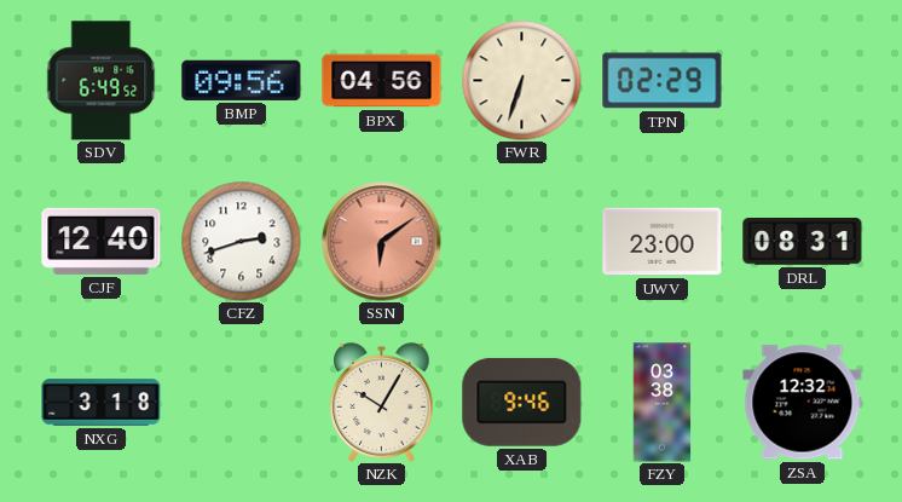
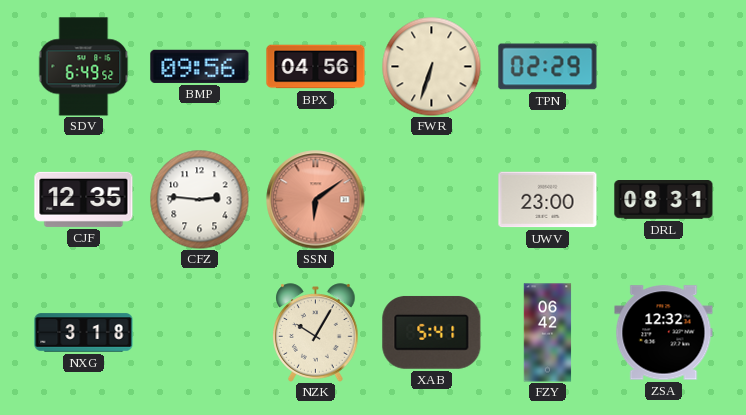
CJF: 12:40 -> 12:35
CFZ: 2:42 -> 2:46
XAB: 9:46 -> 5:41
FZY: 03:38 -> 06:42
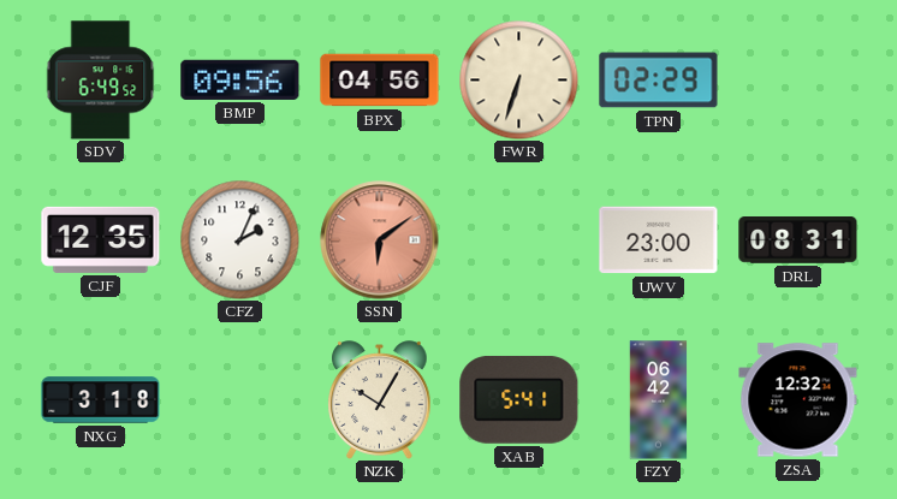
CFZ: 2:46 -> 2:04
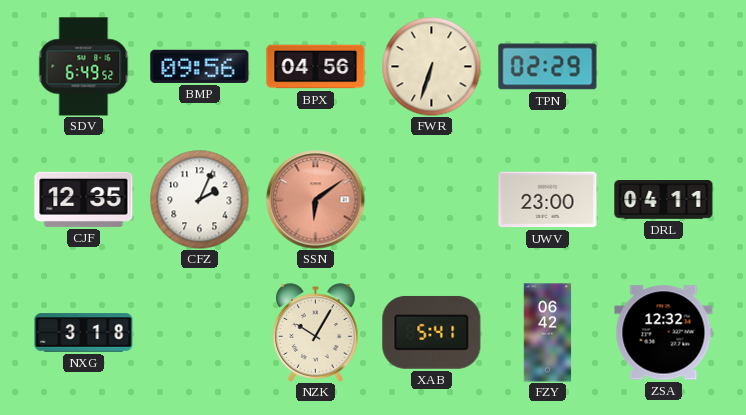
DRL: 08:31 -> 04:11
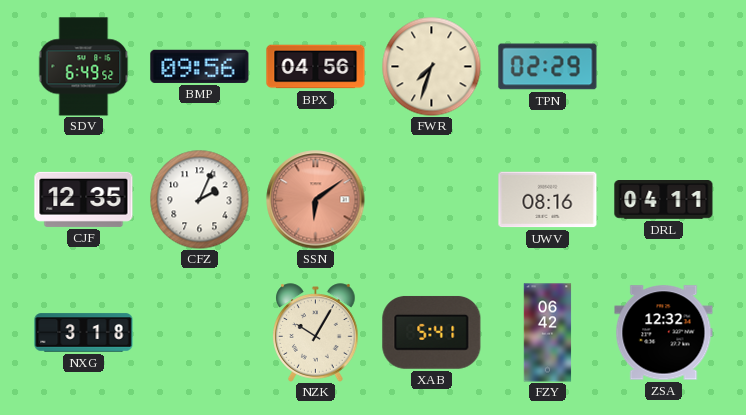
FWR: 6:33 -> 7:33
UWV: 23:00 -> 08:16
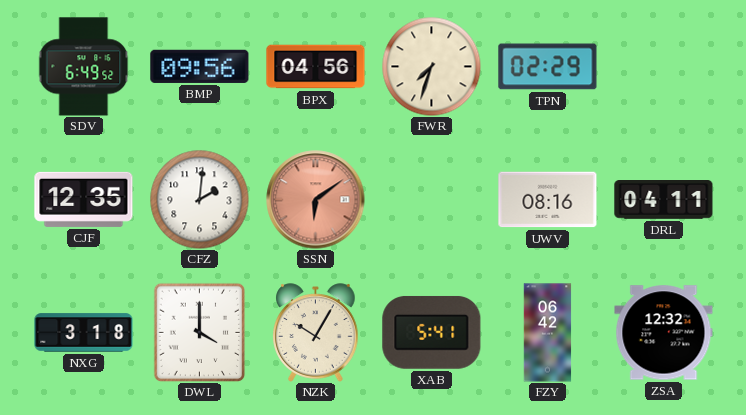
CFZ: 2:04 -> 2:01
DWL: none -> 4:00
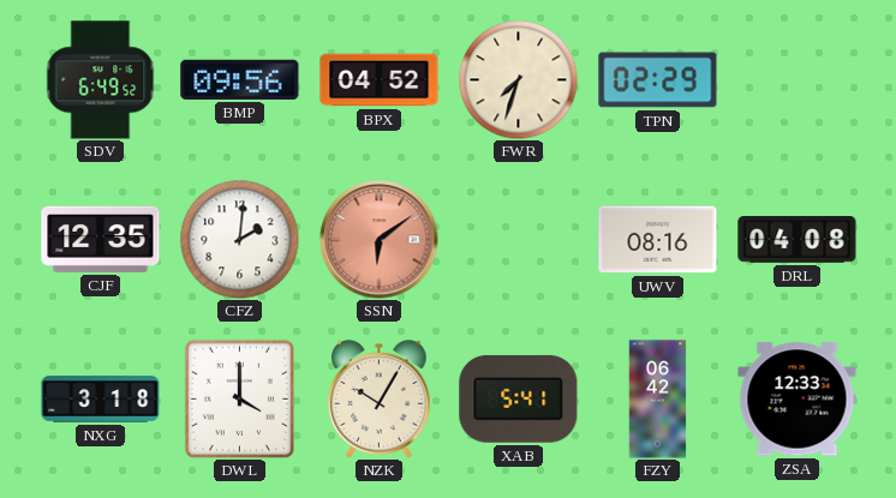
BPX: 04:56 -> 04:52
DRL: 04:11 -> 04:08
ZSA: 12:32 -> 12:33
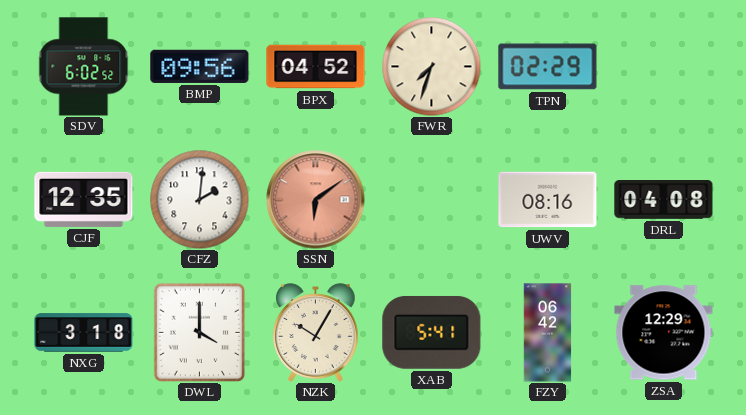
SDV: 6:49 -> 6:02
ZSA: 12:33 -> 12:29
